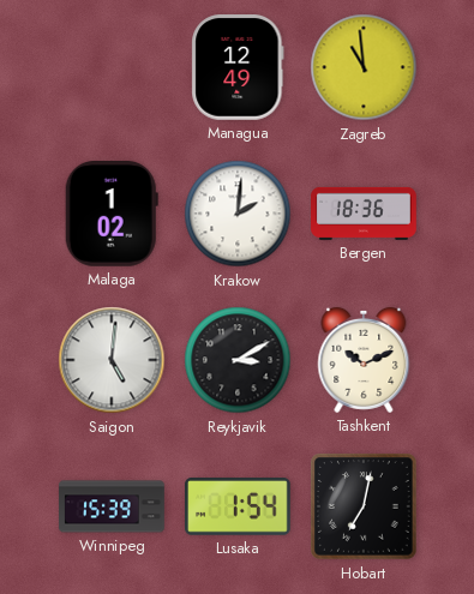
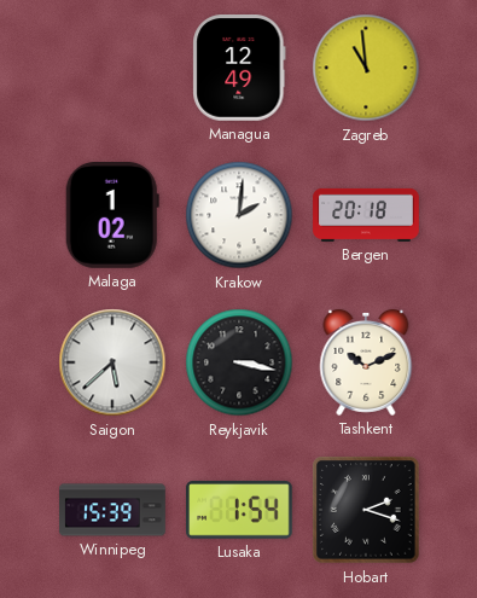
Bergen: 18:36 -> 20:18
Saigon: 5:01 -> 5:38
Reykjavik: 3:10 -> 3:17
Hobart: 7:02 -> 2:18
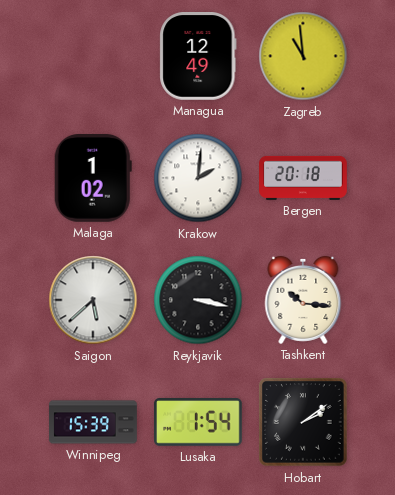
Tashkent: 10:11 -> 10:16
Hobart: 2:18 -> 2:09
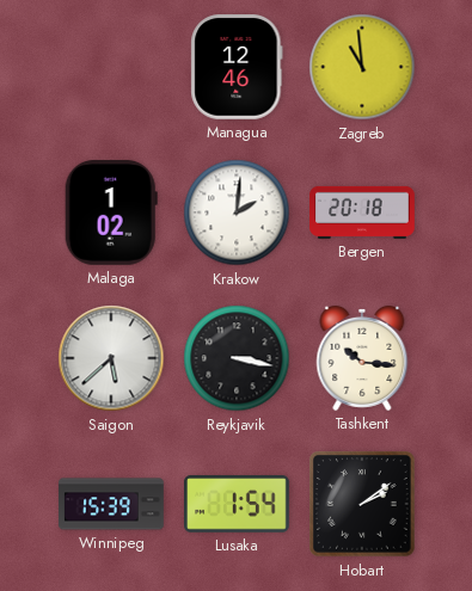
Managua: 12:49 -> 12:46
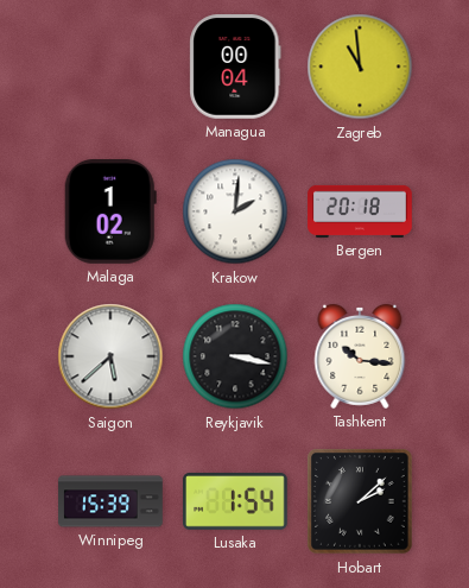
Managua: 12:46 -> 00:04
Hobart: 2:09 -> 2:08
